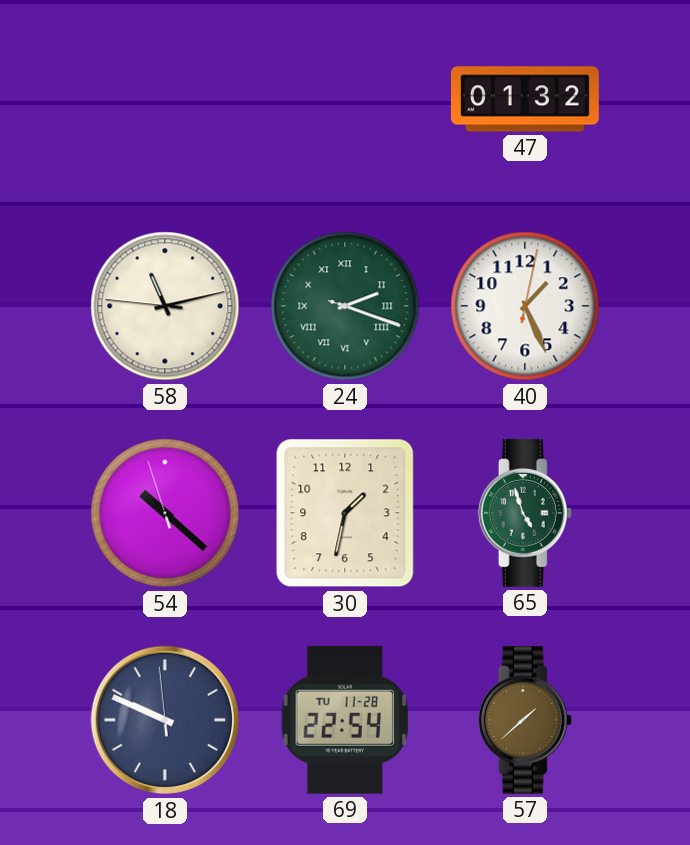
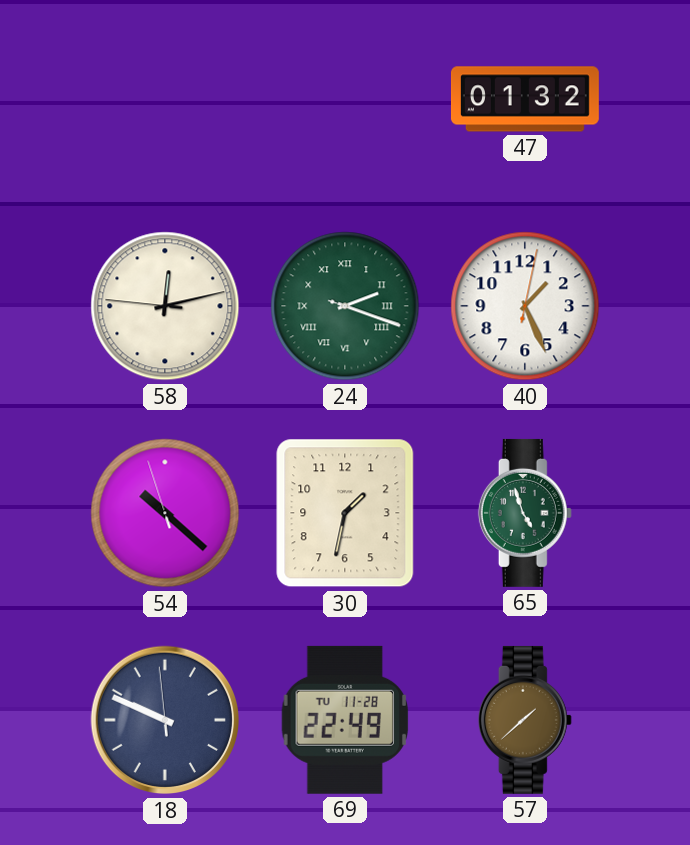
58: 11:12 -> 12:12
69: 22:54 -> 22:49
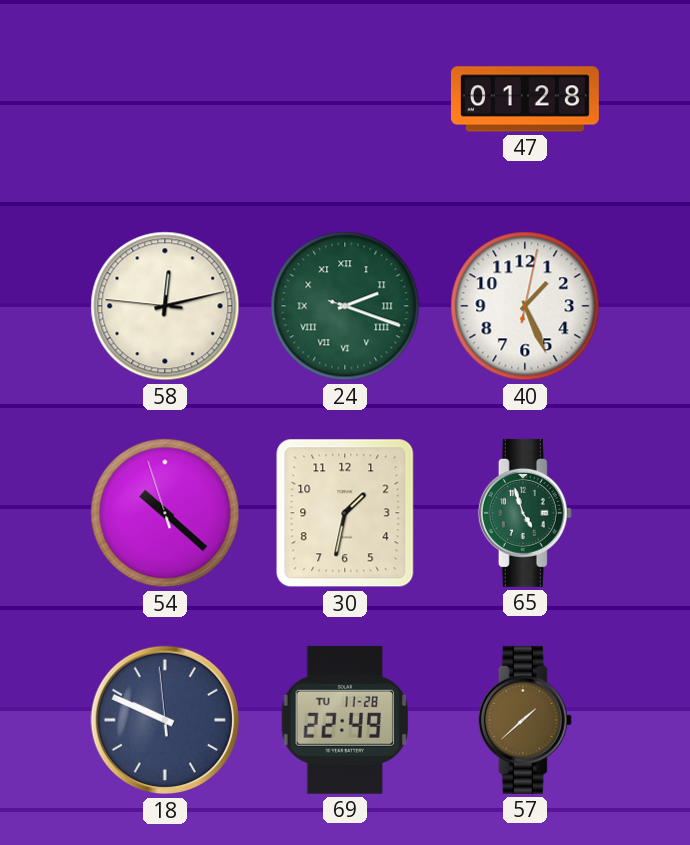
47: 01:32 -> 01:28
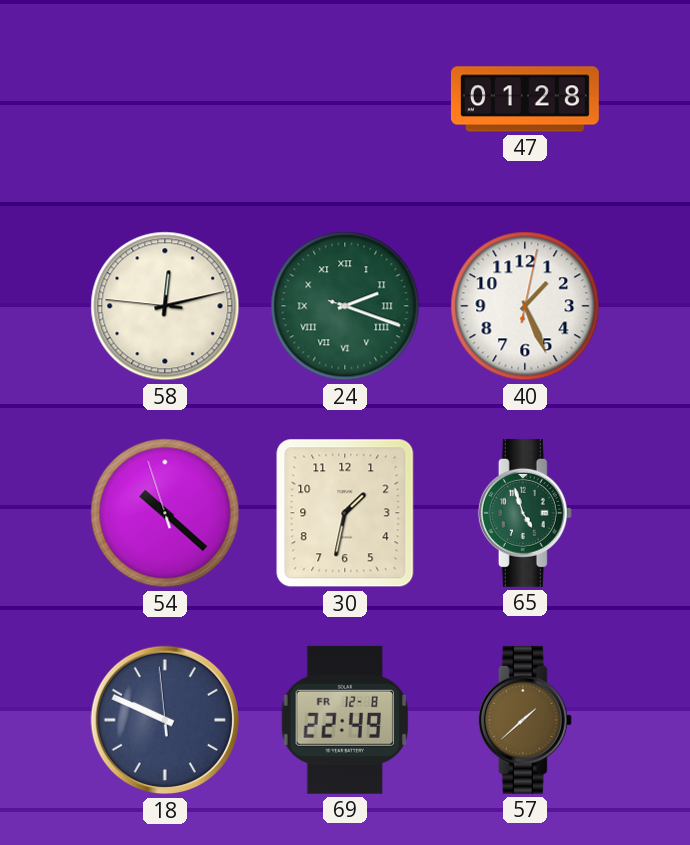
69 date: TU 11-28 -> FR 12-8
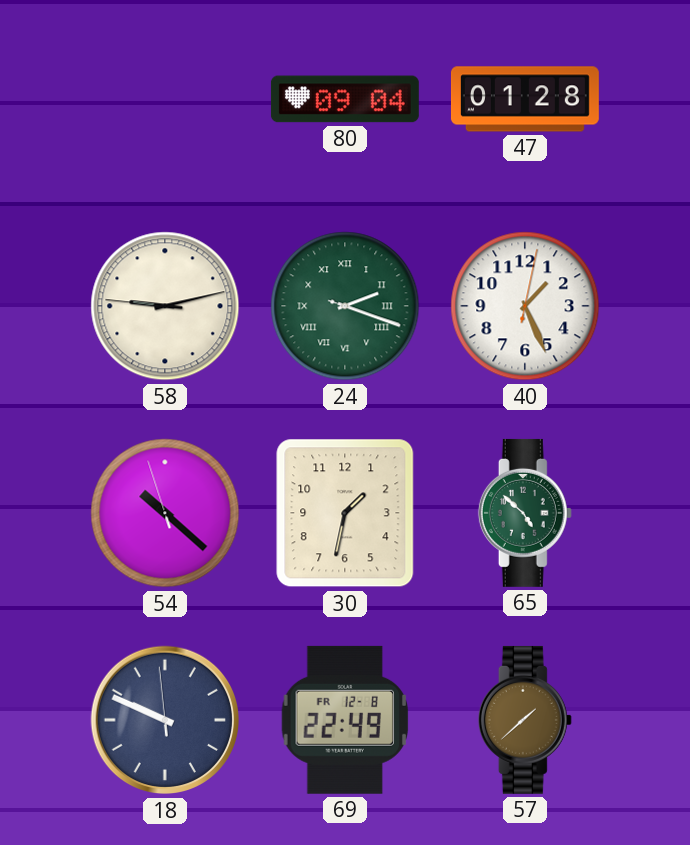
80: none -> 09:04
58: 12:12 -> 9:12
65: 4:57 -> 4:52
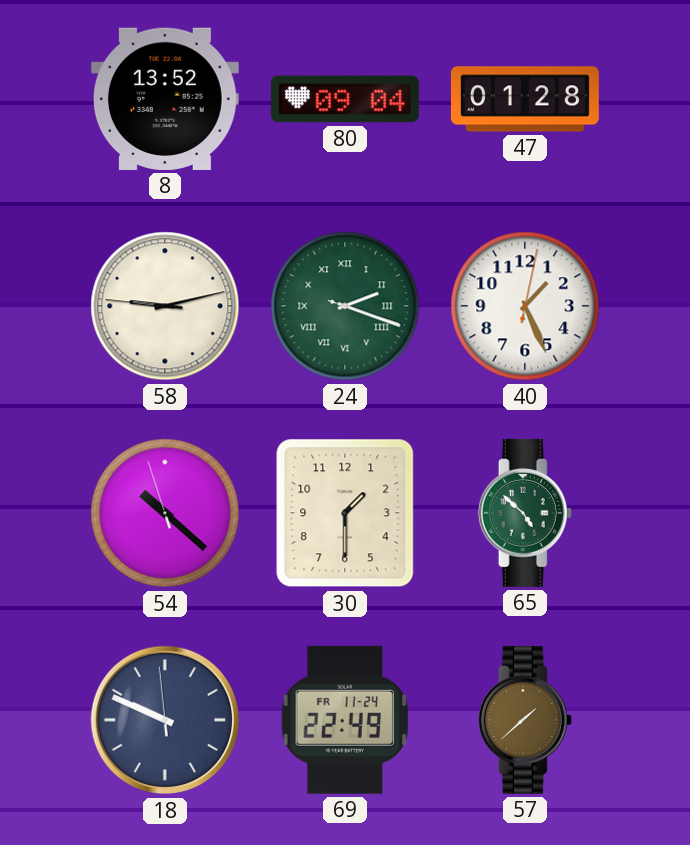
8: none -> 13:52
30: 1:32 -> 1:30
69 date: FR 12-8 -> FR 11-24
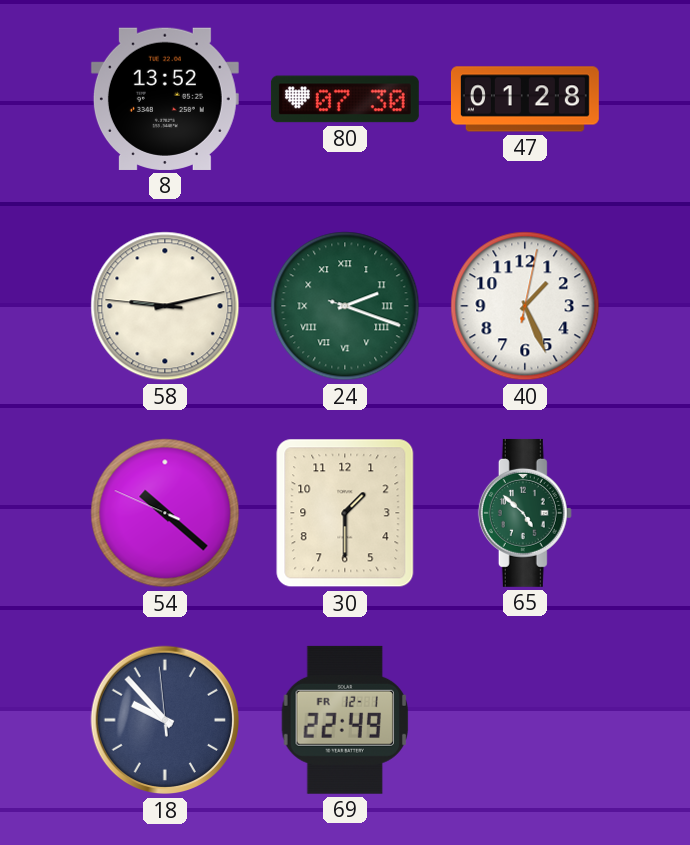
80: 09:04 -> 07:30
54: 10:21:57 -> 10:21:49
18: 9:48 -> 9:52
69 date: FR 11-24 -> FR 12-1
57: 1:38 -> none
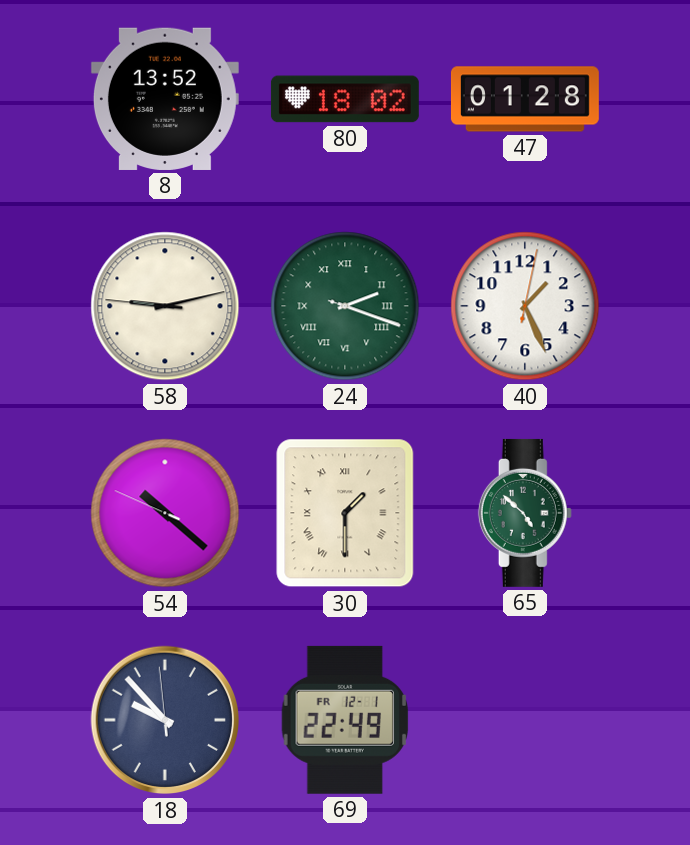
80: 07:30 -> 18:02
30 numerals: Arabic -> Roman
